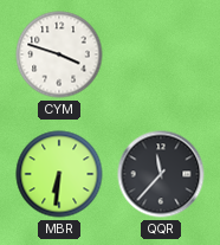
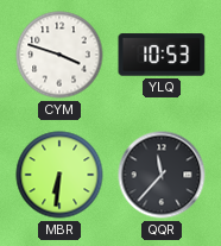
YLQ: none -> 10:53
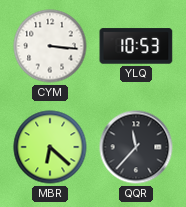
CYM: 3:48 -> 3:16
MBR: 6:31 -> 6:22
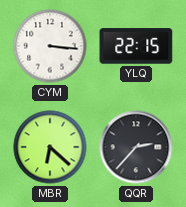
YLQ: 10:53 -> 22:15
QQR: 11:37 -> 2:37
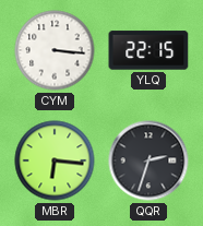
MBR: 6:22 -> 6:16
QQR: 2:37 -> 2:33
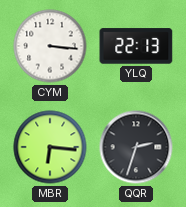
YLQ: 22:15 -> 22:13
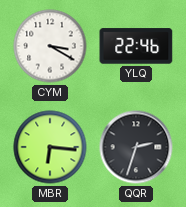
CYM: 3:16 -> 3:20
YLQ: 22:13 -> 22:46
